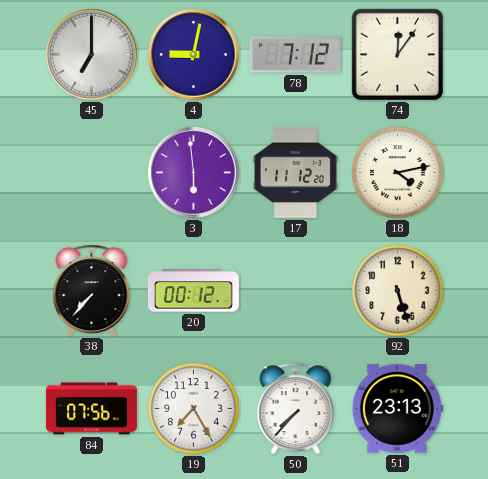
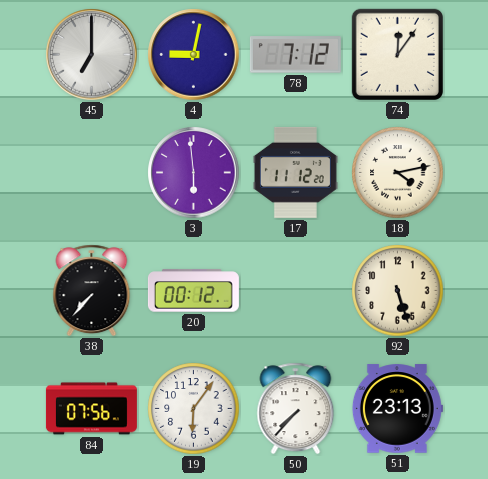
19: 7:25 -> 6:06
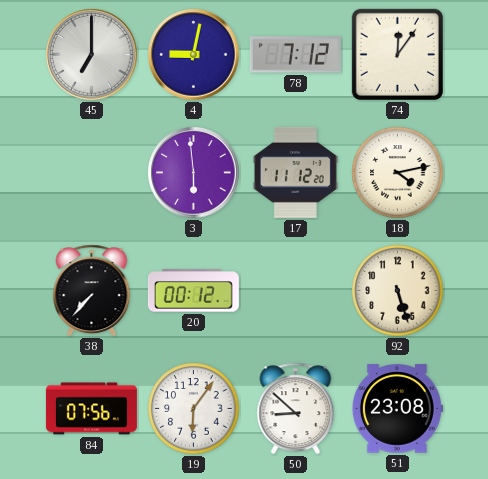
50: 7:37 -> 8:52
51: 23:13 -> 23:08
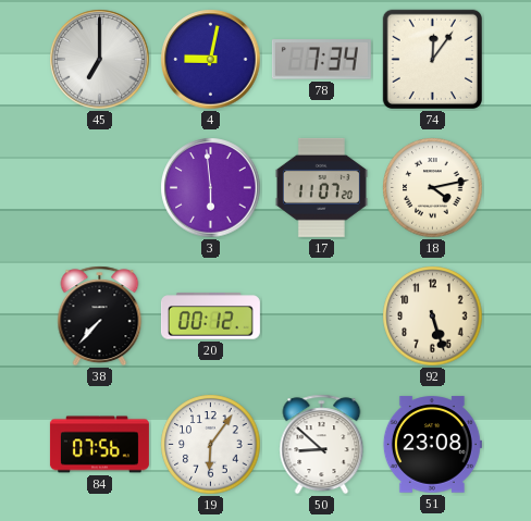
78: 7:12 -> 7:34
17: 11:12 -> 11:07
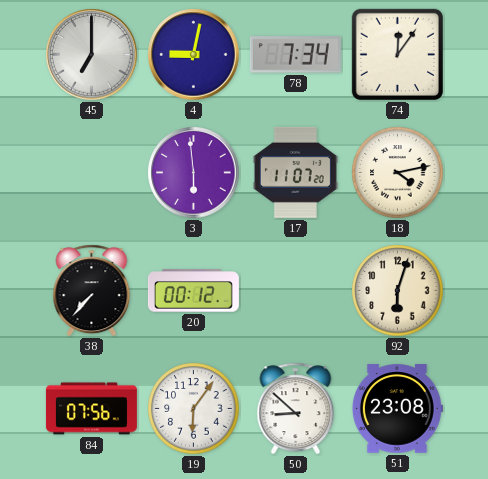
92: 5:27 -> 6:03
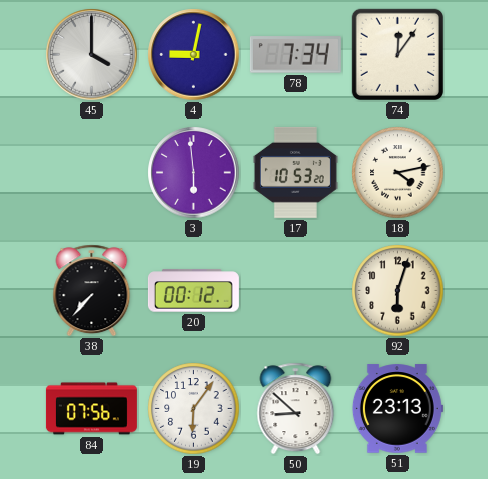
45: 7:00 -> 4:00
17: 11:07 -> 10:53
51: 23:08 -> 23:13
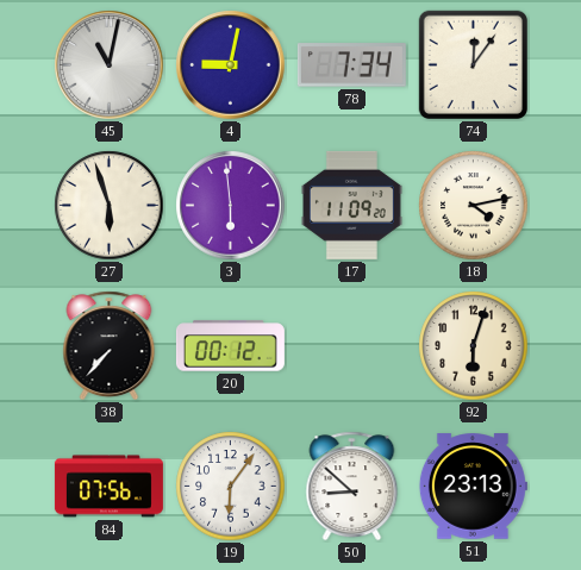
45: 4:00 -> 11:02
27: none -> 5:57
17: 10:53 -> 11:09
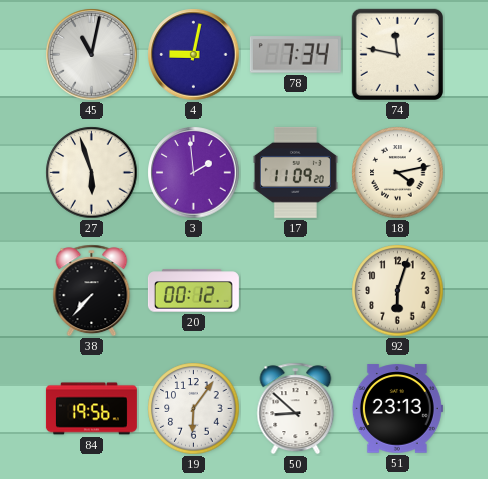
74: 12:06 -> 11:47
3: 5:59 -> 1:59
84: 07:56 -> 19:56
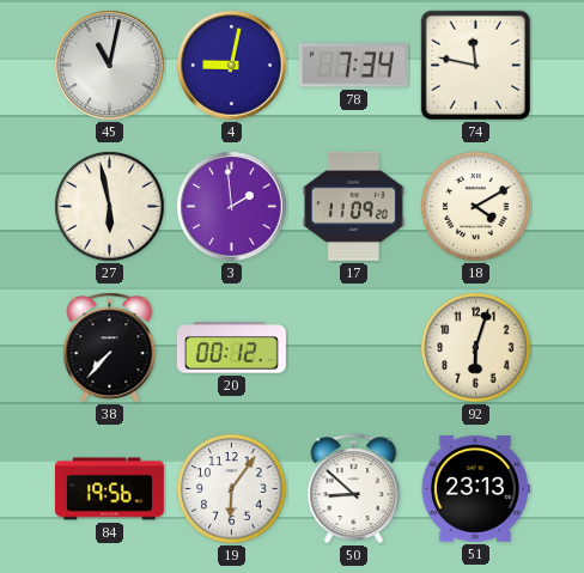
27: 5:57 -> 5:58
18: 4:13 -> 4:10
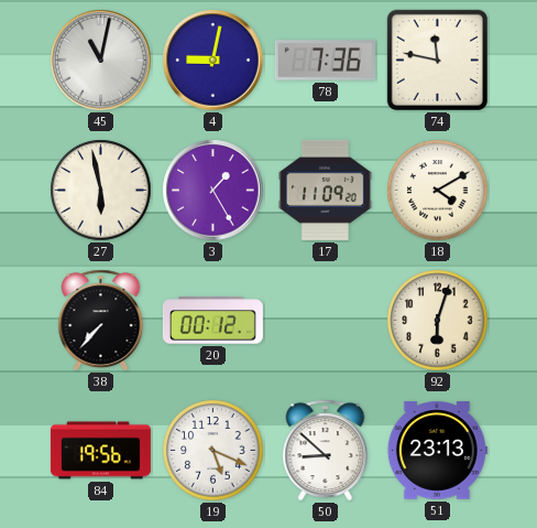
78: 7:34 -> 7:36
3: 1:59 -> 1:25
19: 6:06 -> 5:19
